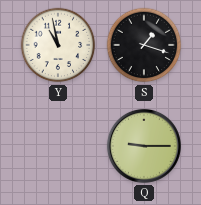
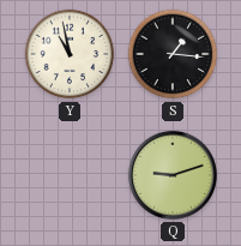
S: 1:18 -> 1:16
Q: 9:15 -> 9:12
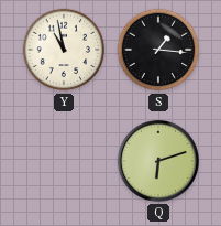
Q: 9:12 -> 6:12
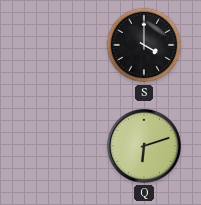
Y: 10:58 -> none
S: 1:16 -> 4:00
